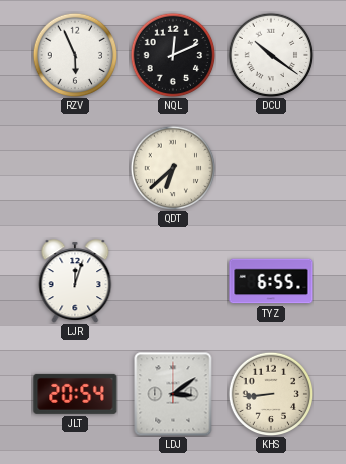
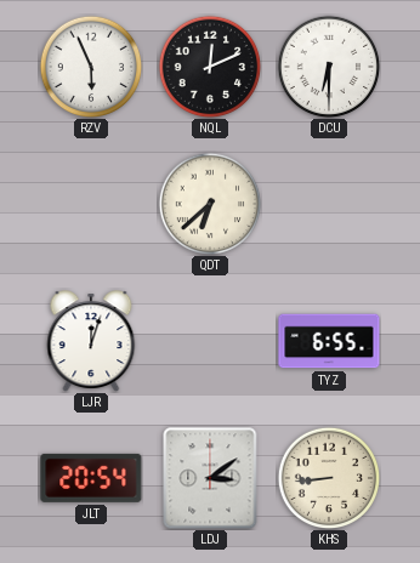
DCU: 10:21 -> 6:30
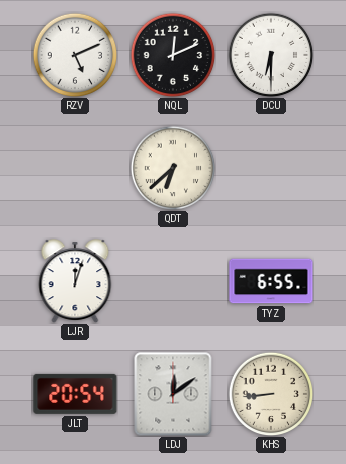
RZV: 5:56 -> 5:11
LDJ: 3:09 -> 12:09
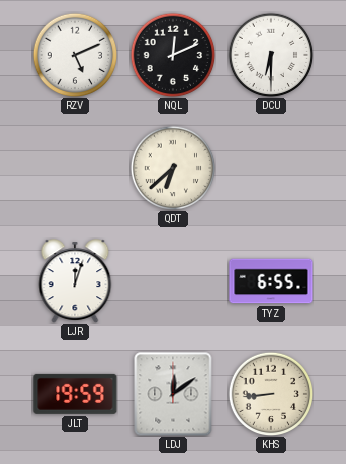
JLT: 20:54 -> 19:59
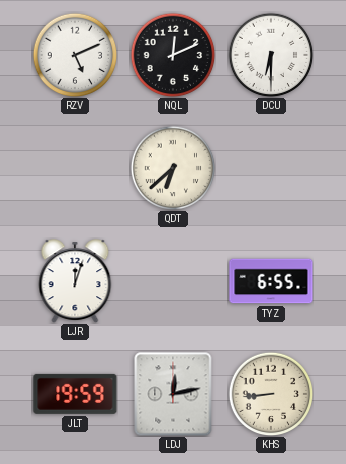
LDJ: 12:09 -> 12:13
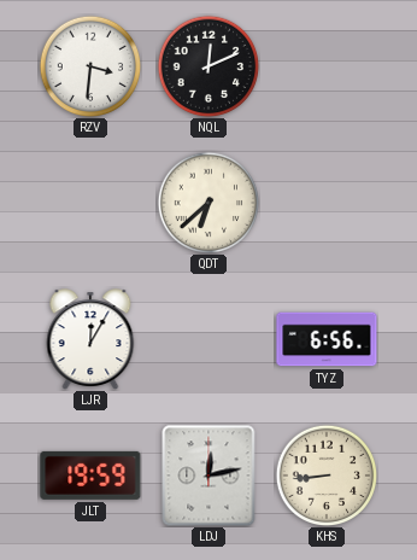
RZV: 5:11 -> 3:31
DCU: 6:30 -> none
LJR: 12:03 -> 12:05
TYZ: 6:55 -> 6:56
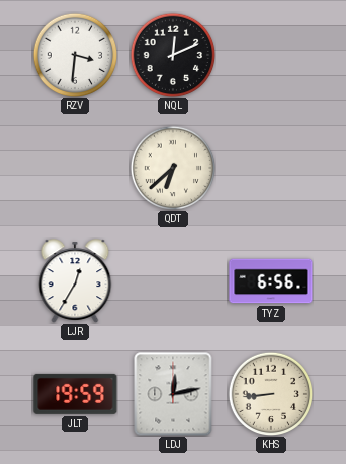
LJR: 12:05 -> 12:35
